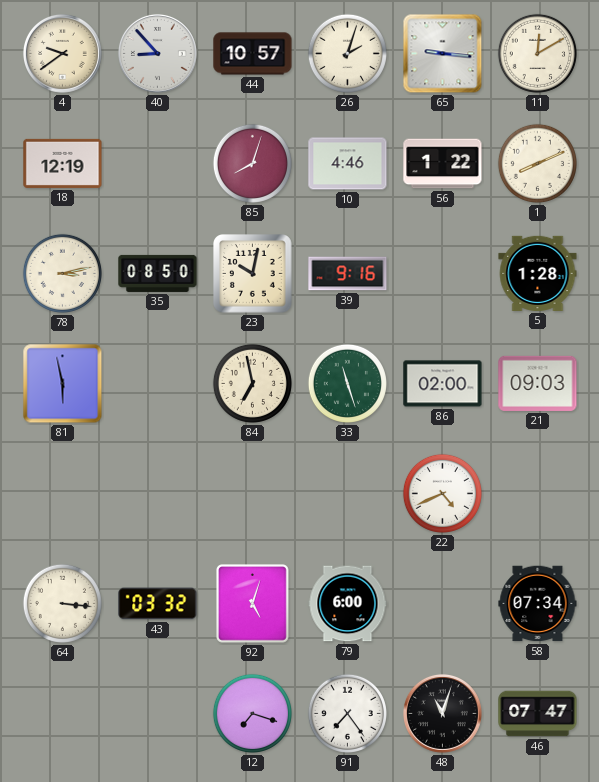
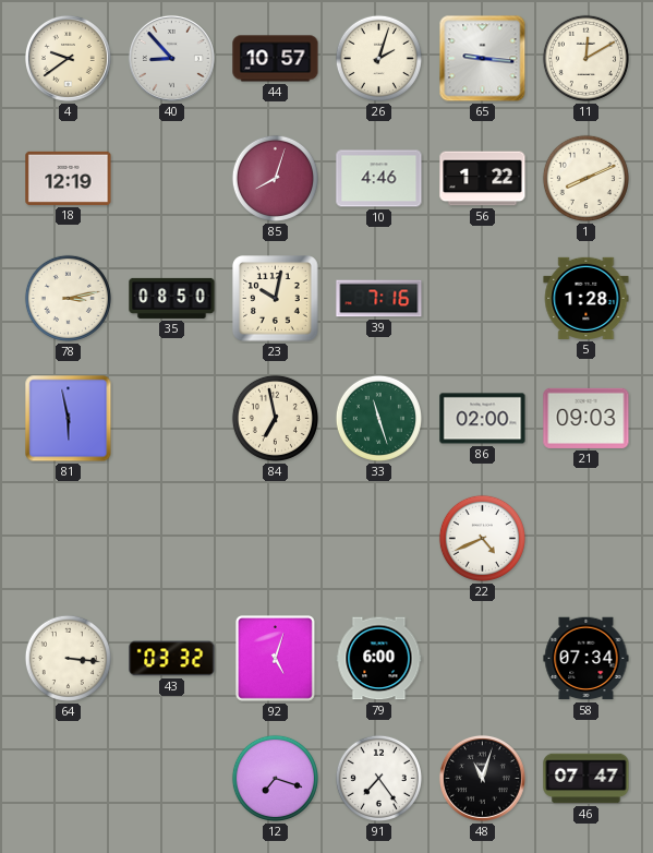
39: 9:16 -> 7:16
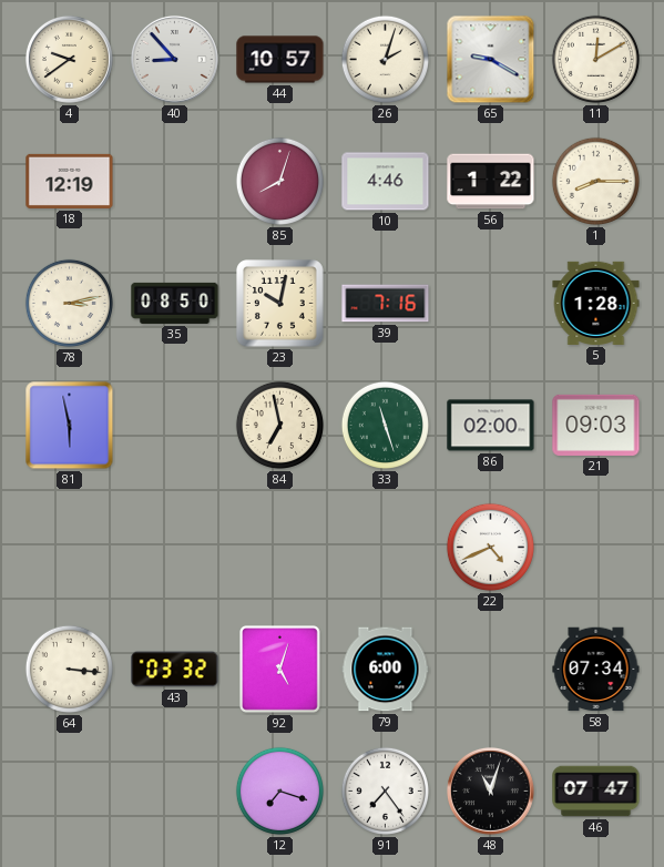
65: 9:16 -> 9:20
1: 8:11 -> 8:15
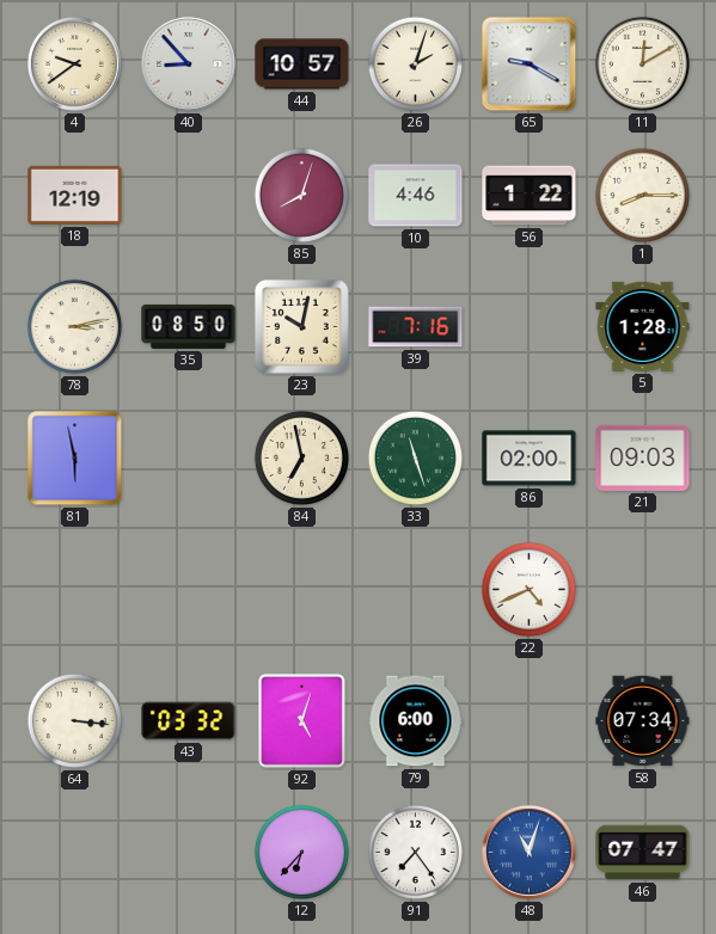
12: 7:18 -> 6:37
48 dial: black -> blue
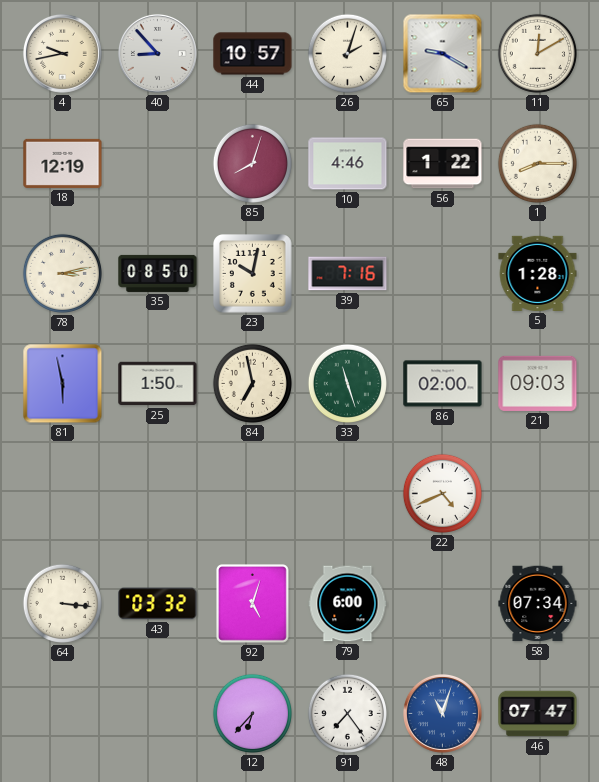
4: 9:39 -> 9:43
25: none -> 1:50
